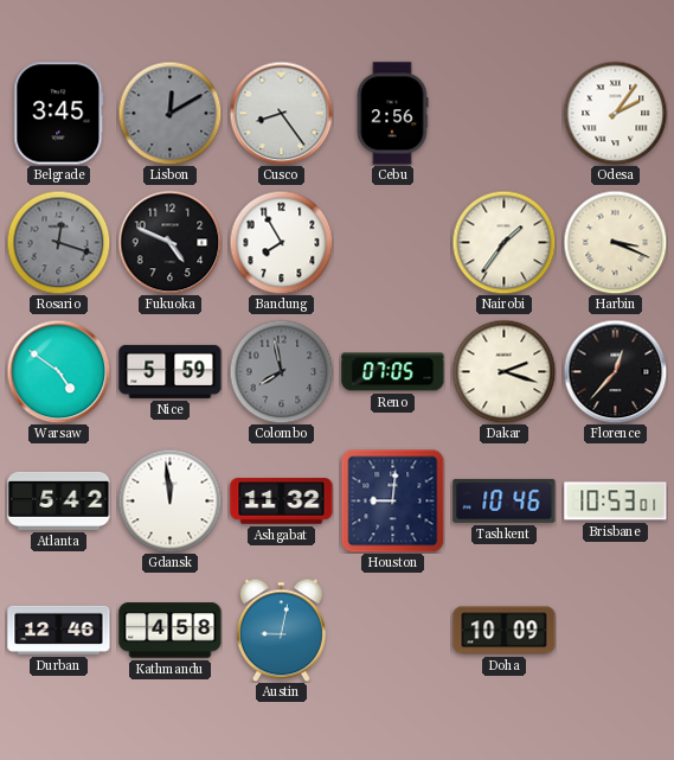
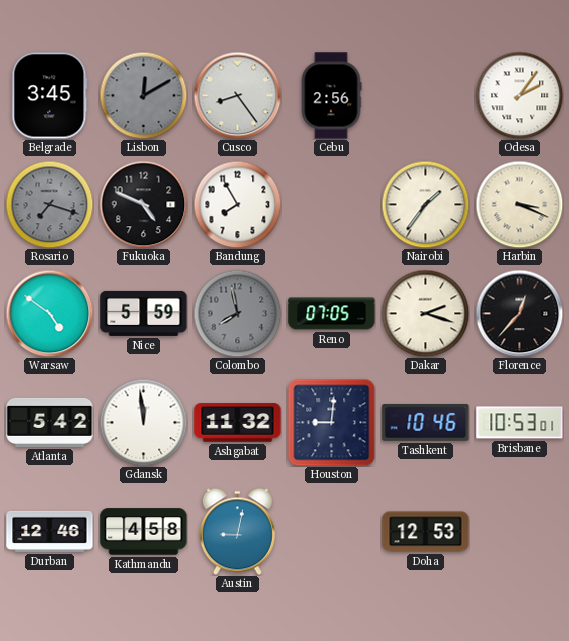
Rosario: 12:18 -> 7:18
Doha: 10:09 -> 12:53
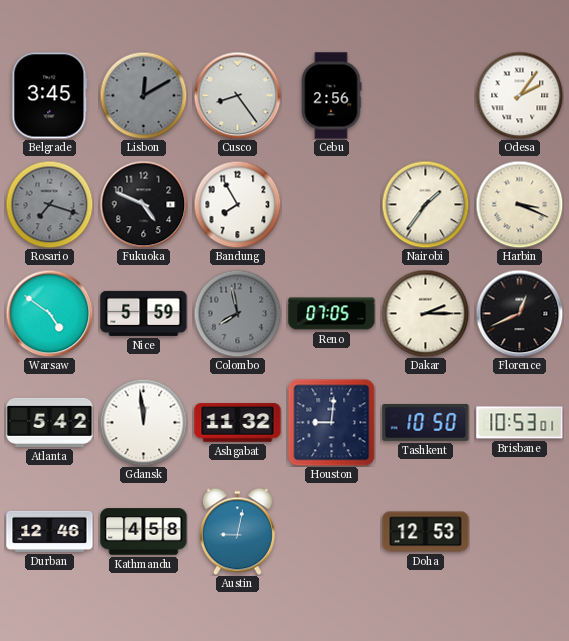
Dakar: 2:18 -> 2:15
Florence: 12:37 -> 12:41
Tashkent: 10:46 -> 10:50
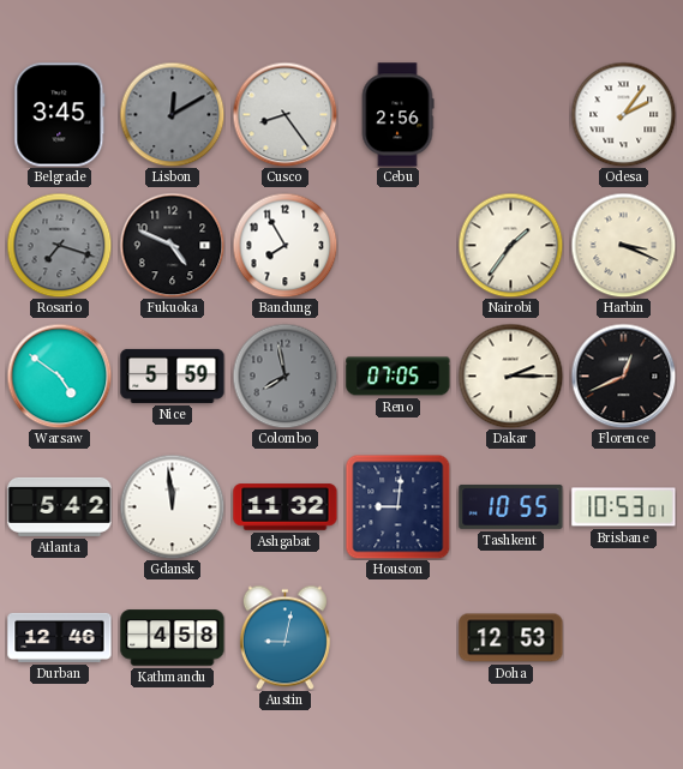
Tashkent: 10:50 -> 10:55
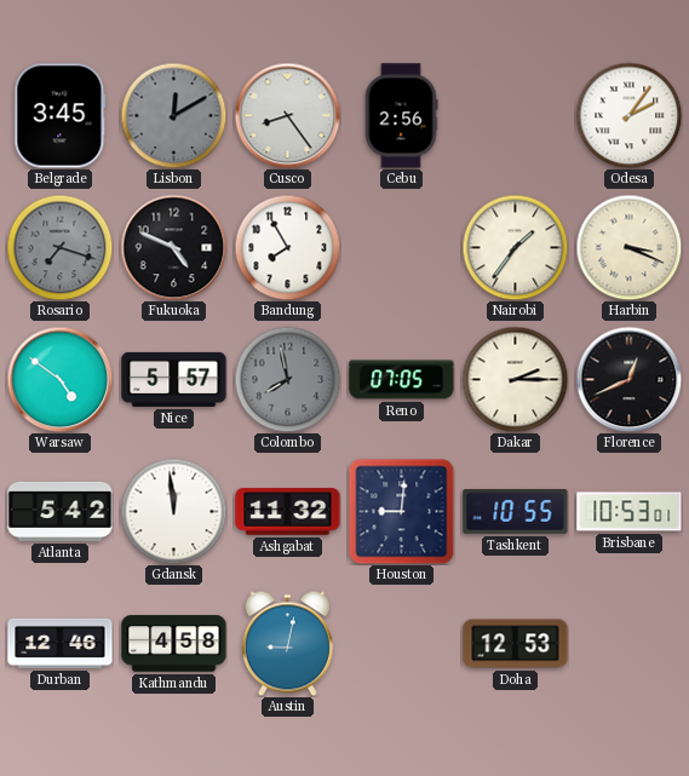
Nice: 5:59 -> 5:57
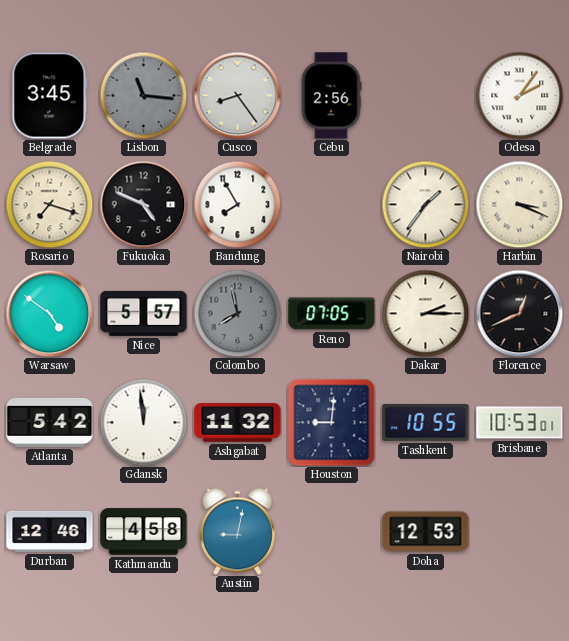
Lisbon: 12:10 -> 11:16
Rosario dial: grey -> cream
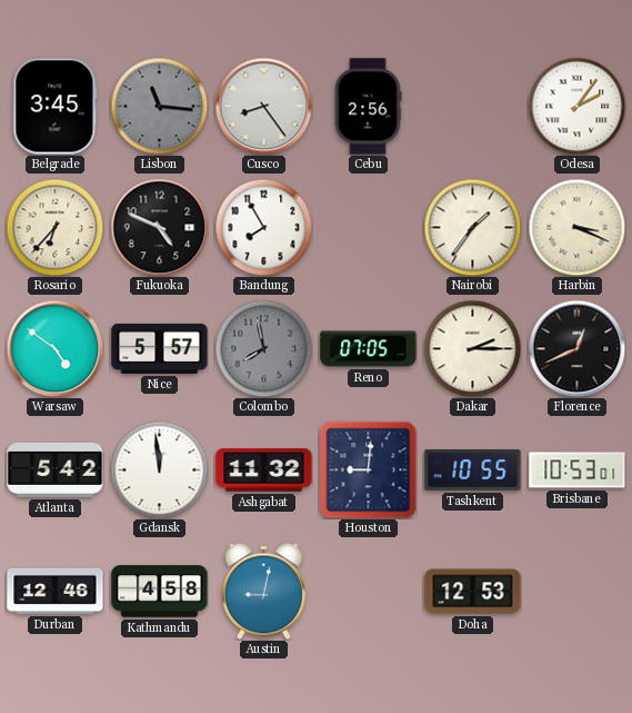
Rosario: 7:18 -> 6:37
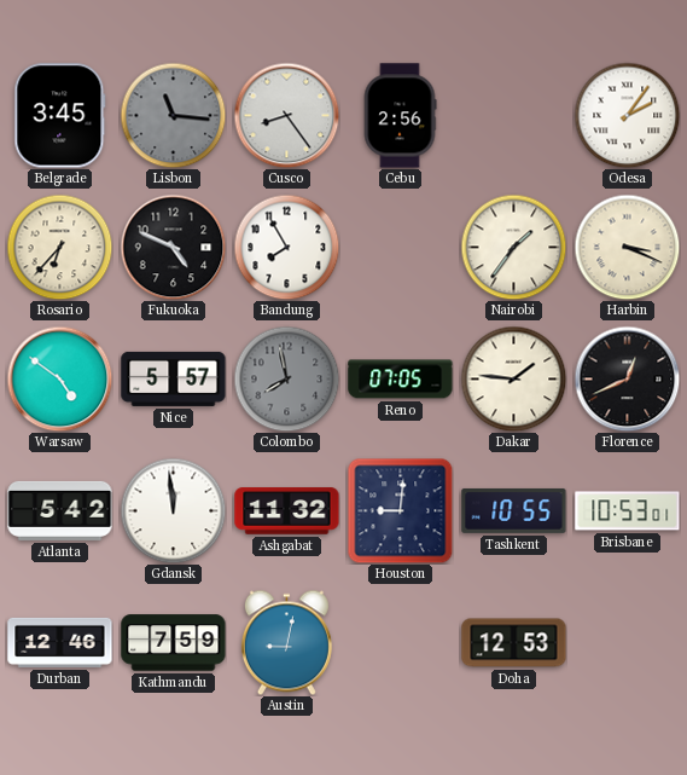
Dakar: 2:15 -> 1:46
Kathmandu: 4:58 -> 7:59
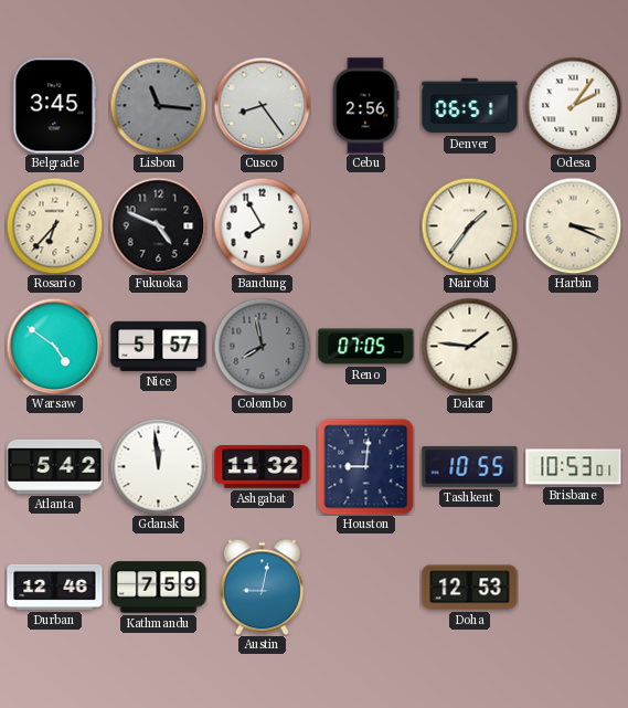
Denver: none -> 06:51
Florence: 12:41 -> none
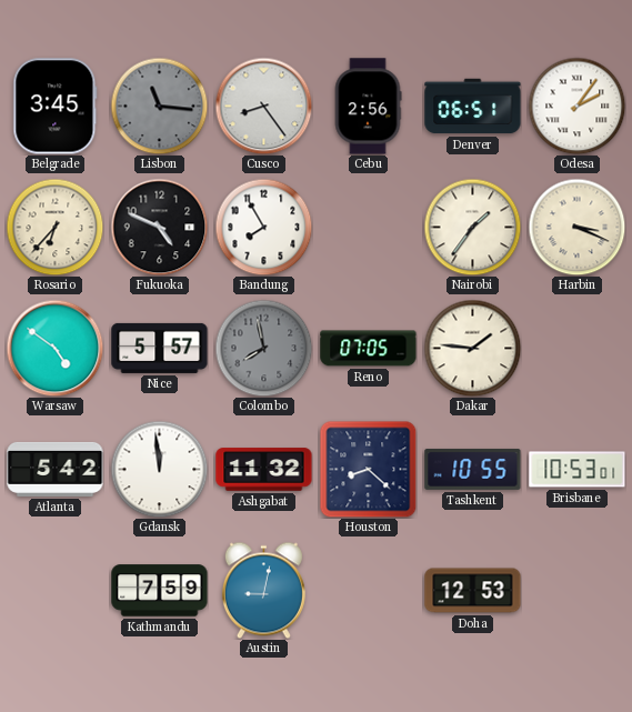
Houston: 9:01 -> 8:22
Durban: 12:46 -> none
